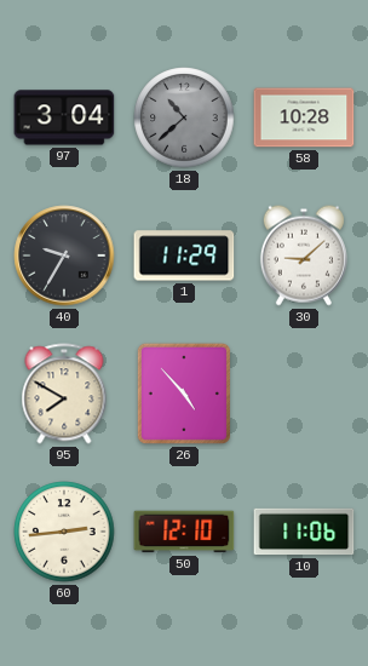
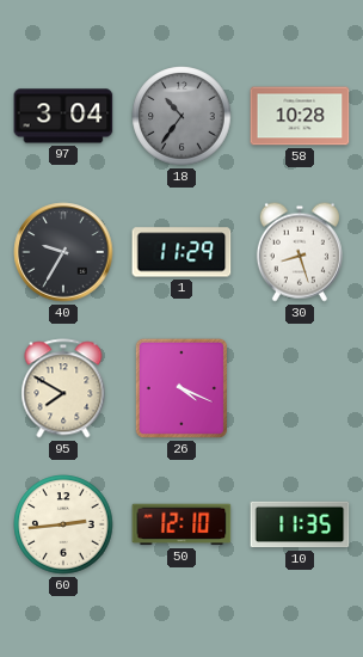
18: 10:38 -> 10:36
30: 9:08 -> 8:27
26: 4:53 -> 4:19
10: 11:06 -> 11:35
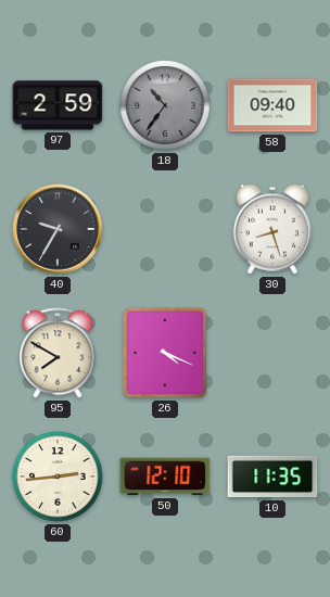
97: 3:04 -> 2:59
58: 10:28 -> 09:40
1: 11:29 -> none
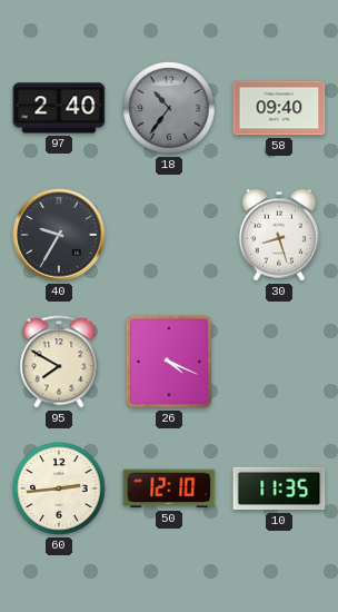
97: 2:59 -> 2:40
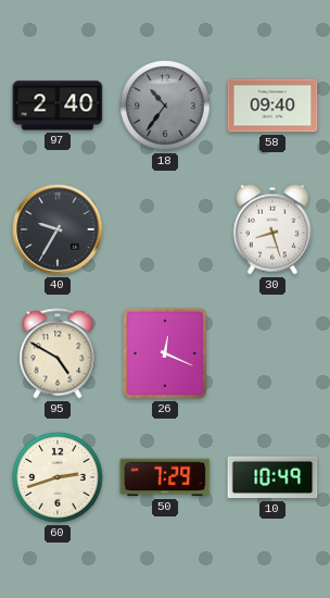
95: 7:50 -> 4:50
26: 4:19 -> 12:19
60: 2:44 -> 2:42
50: 12:10 -> 7:29
10: 11:35 -> 10:49
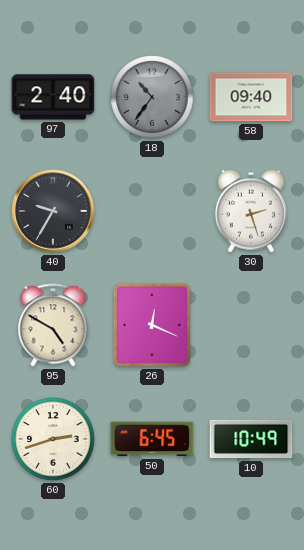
30: 8:27 -> 2:27
50: 7:29 -> 6:45
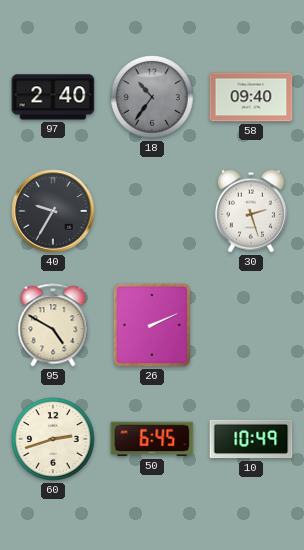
26: 12:19 -> 2:11
